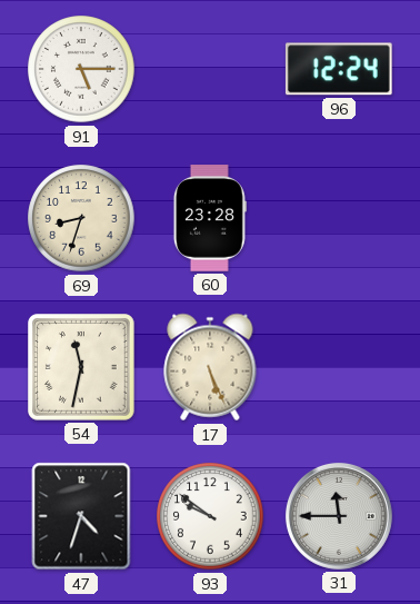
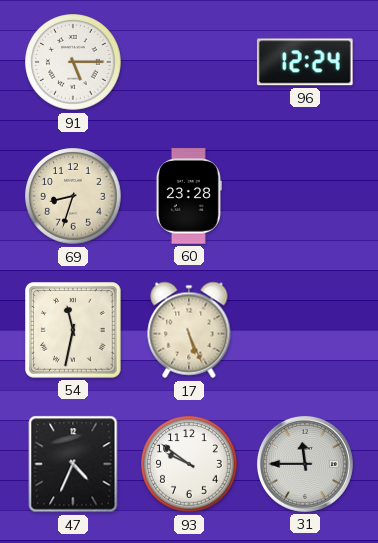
47: 4:33 -> 4:34
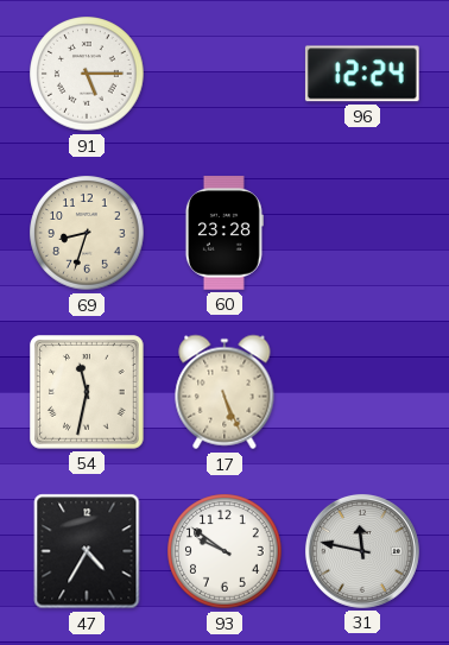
47: 4:34 -> 4:35
31: 11:45 -> 11:47
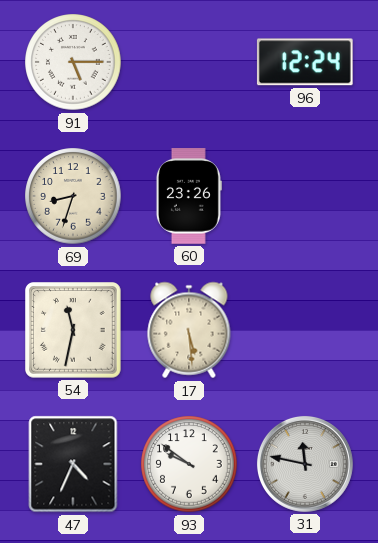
60: 23:28 -> 23:26
17: 5:26 -> 5:29
47: 4:35 -> 4:34
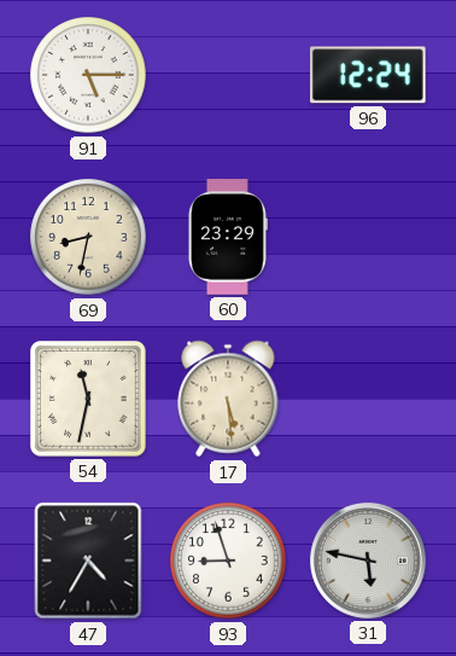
69: 8:33 -> 8:32
60: 23:26 -> 23:29
47: 4:34 -> 4:35
93: 9:51 -> 8:57
31: 11:47 -> 5:47
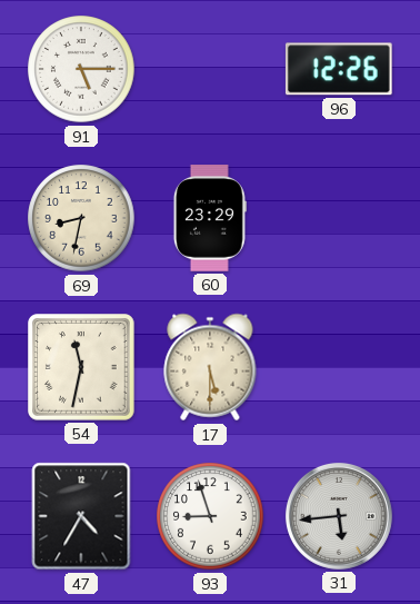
96: 12:24 -> 12:26
17: 5:29 -> 5:30
31: 5:47 -> 5:44
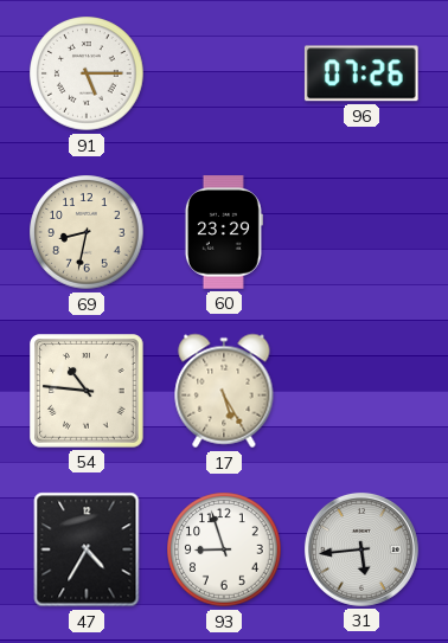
96: 12:26 -> 07:26
54: 11:32 -> 10:46
17: 5:30 -> 5:25
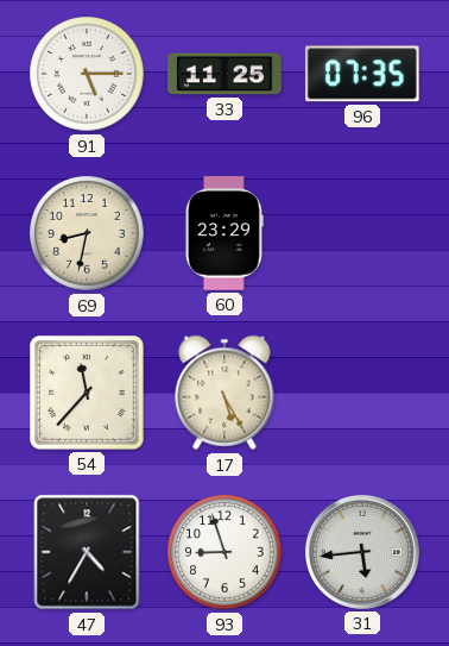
33: none -> 11:25
96: 07:26 -> 07:35
54: 10:46 -> 11:37
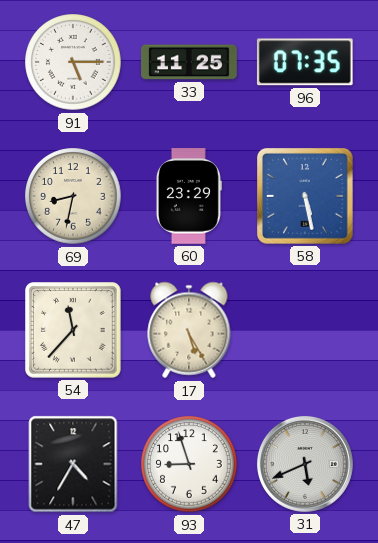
58: none -> 5:28
31: 5:44 -> 5:41
